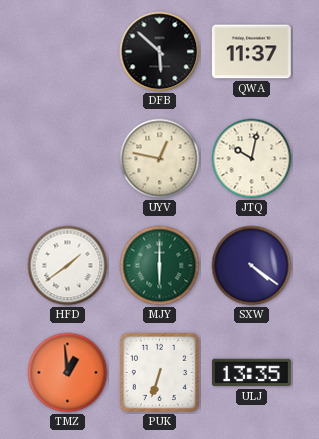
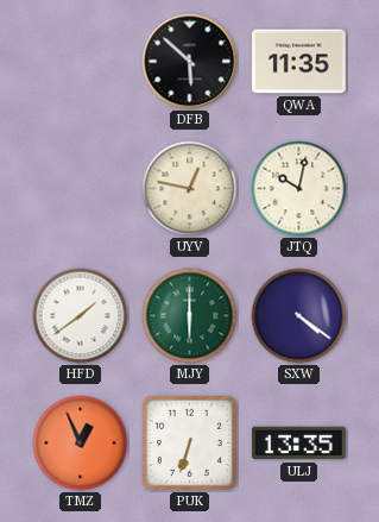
QWA: 11:37 -> 11:35
TMZ: 12:59 -> 12:56
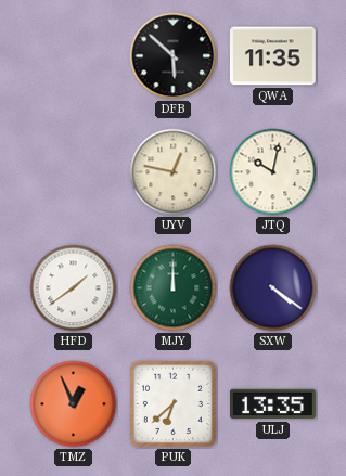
MJY: 6:00 -> 12:00
PUK: 6:33 -> 6:38
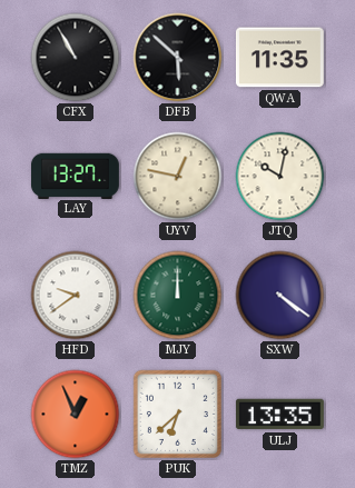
CFX: none -> 10:55
LAY: none -> 13:27
HFD: 1:39 -> 9:39
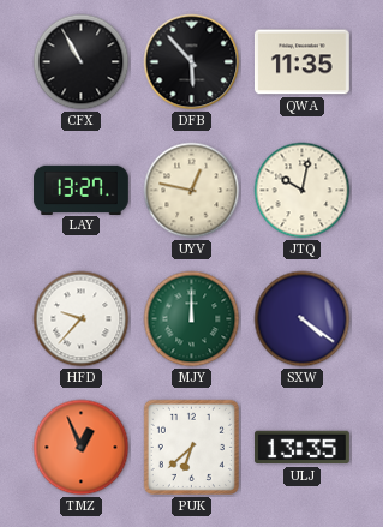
DFB: 5:52 -> 5:53
HFD: 9:39 -> 9:37
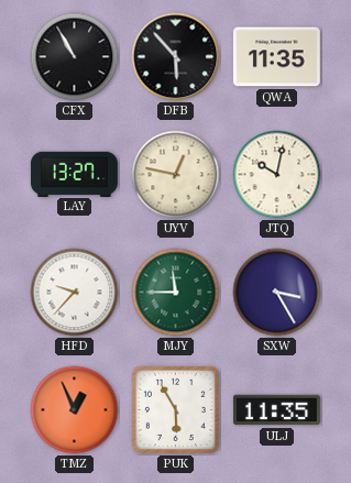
MJY: 12:00 -> 11:45
SXW: 4:21 -> 3:25
PUK: 6:38 -> 5:55
ULJ: 13:35 -> 11:35
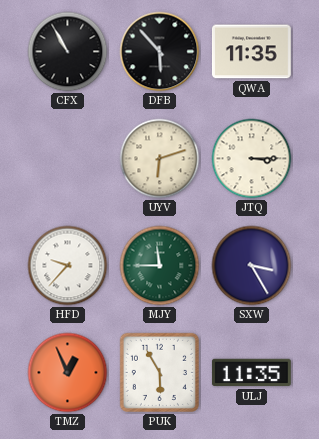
LAY: 13:27 -> none
UYV: 12:47 -> 6:12
JTQ: 10:02 -> 3:15
